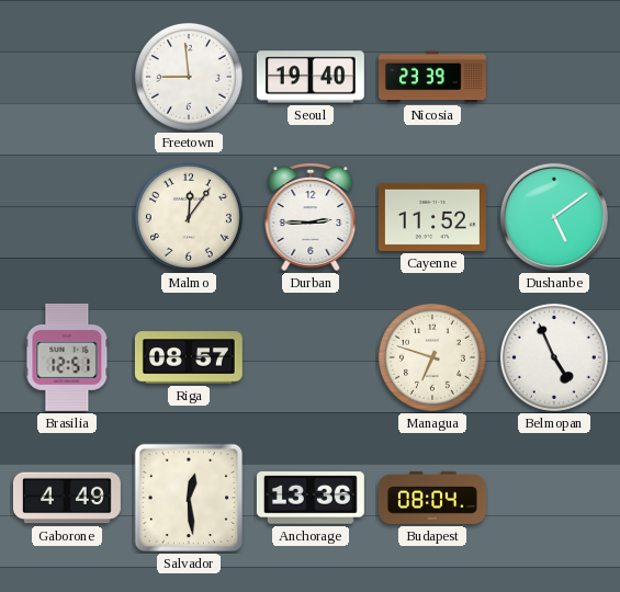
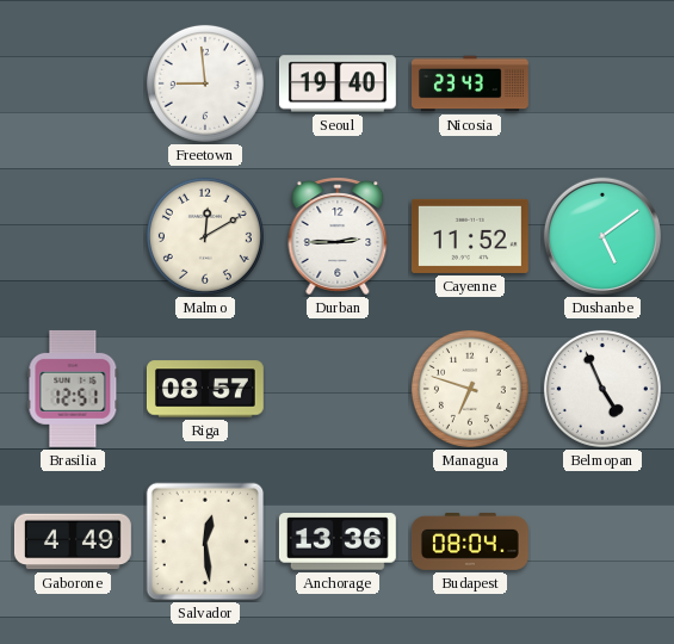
Nicosia: 23:39 -> 23:43
Malmo: 12:06 -> 12:10
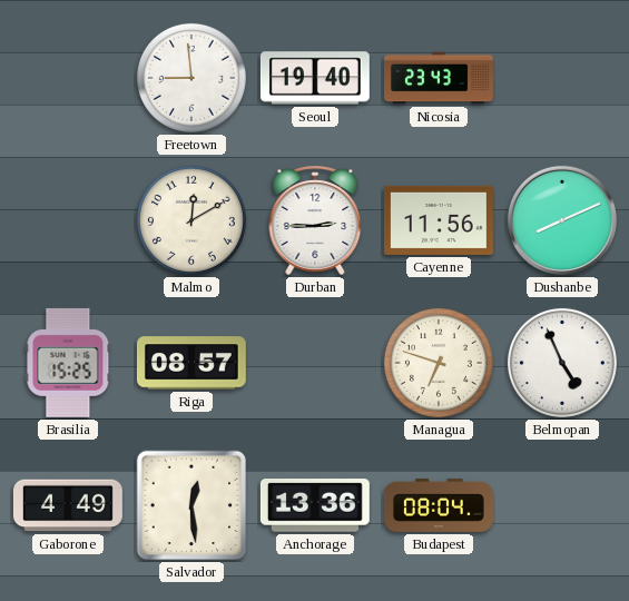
Cayenne: 11:52 -> 11:56
Dushanbe: 5:09 -> 8:11
Brasilia: 12:51 -> 15:25
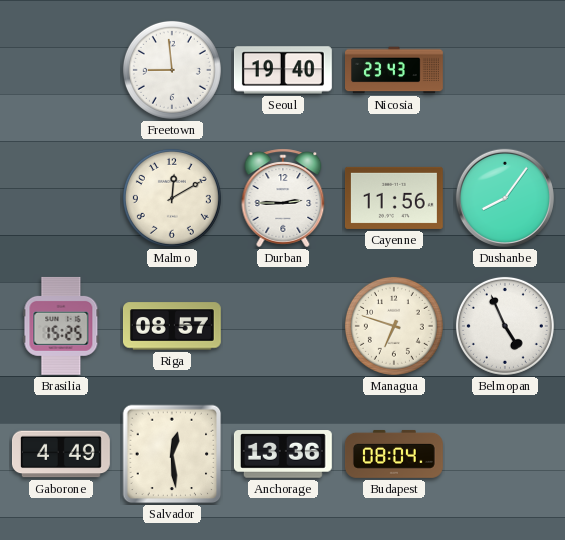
Dushanbe: 8:11 -> 8:06
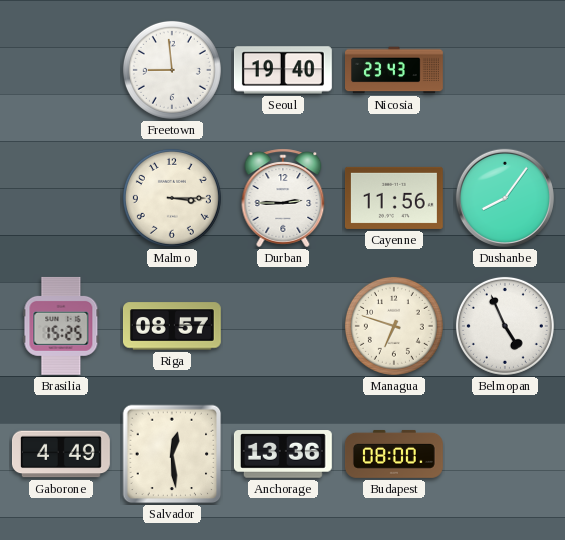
Malmo: 12:10 -> 3:15
Budapest: 08:04 -> 08:00
